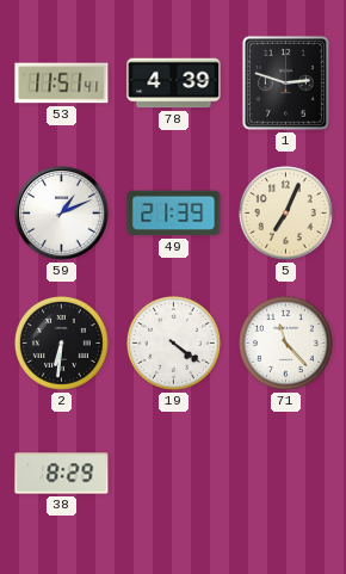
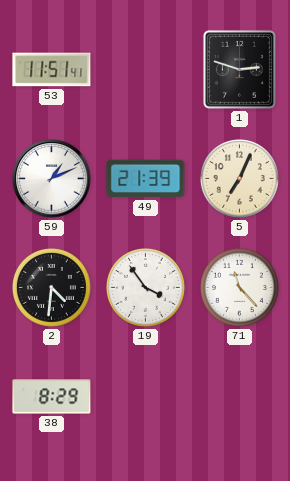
78: 4:39 -> none
2: 6:31 -> 4:31
19: 4:21 -> 3:54
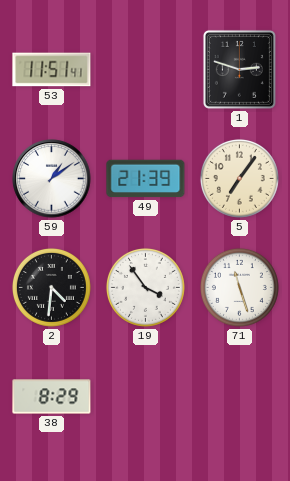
59: 1:11 -> 1:09
5: 7:04 -> 7:06
71: 11:23 -> 11:27
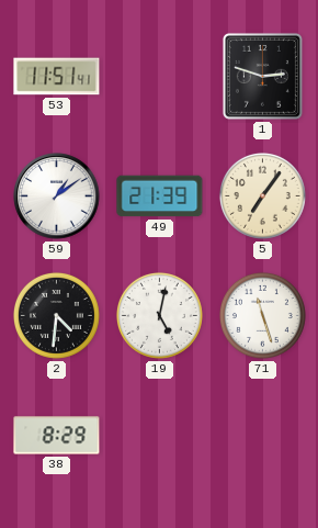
19: 3:54 -> 5:02
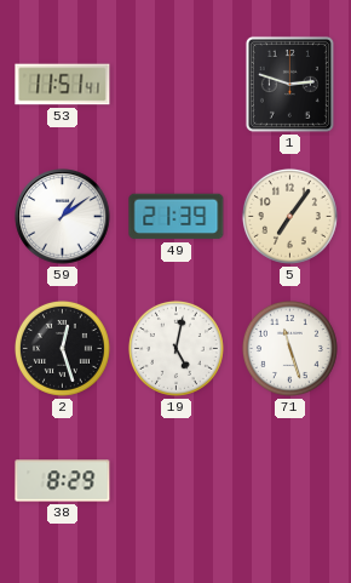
2: 4:31 -> 12:27
